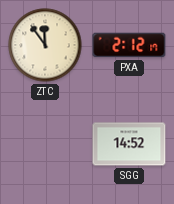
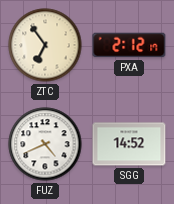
ZTC: 11:54 -> 6:54
FUZ: none -> 4:41
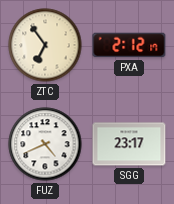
SGG: 14:52 -> 23:17
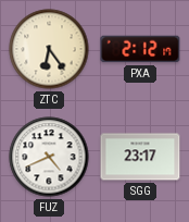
ZTC: 6:54 -> 6:24
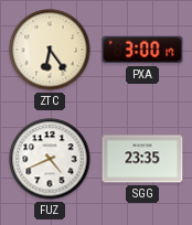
PXA: 2:12 -> 3:00
SGG: 23:17 -> 23:35
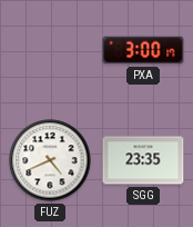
ZTC: 6:24 -> none
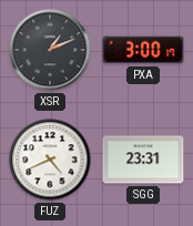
XSR: none -> 1:11
SGG: 23:35 -> 23:31
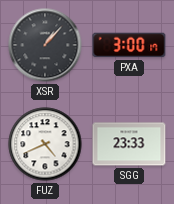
XSR: 1:11 -> 1:07
SGG: 23:31 -> 23:33
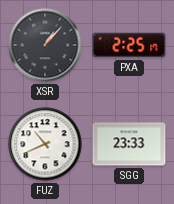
PXA: 3:00 -> 2:25
FUZ: 4:41 -> 10:41
